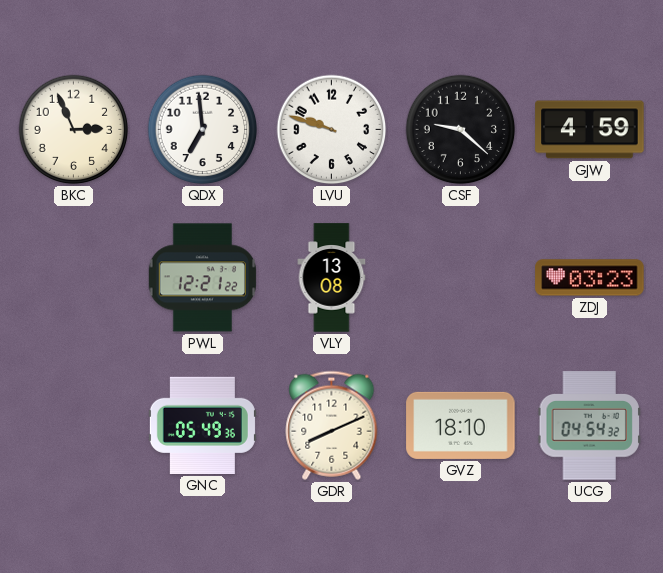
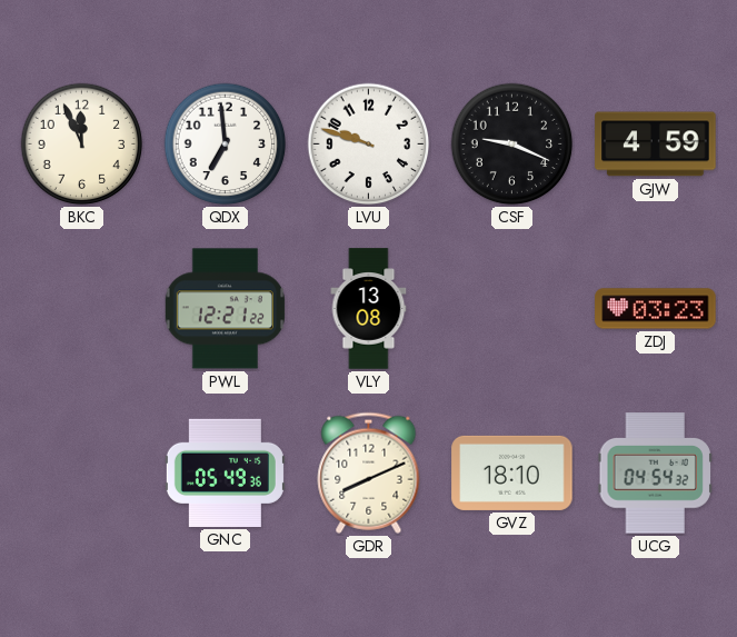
BKC: 2:56 -> 11:56
CSF: 9:22 -> 9:19
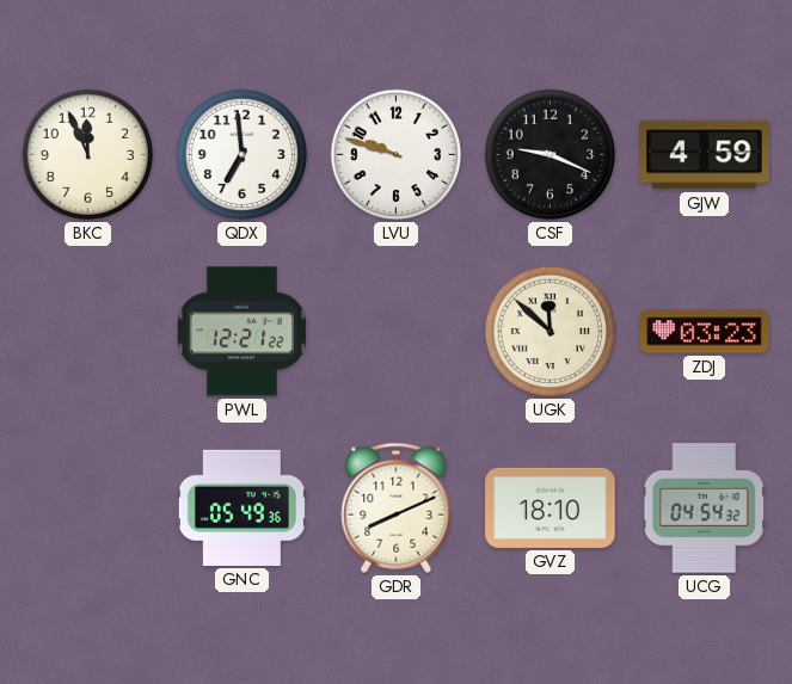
VLY: 13:08 -> none
UGK: none -> 11:52
